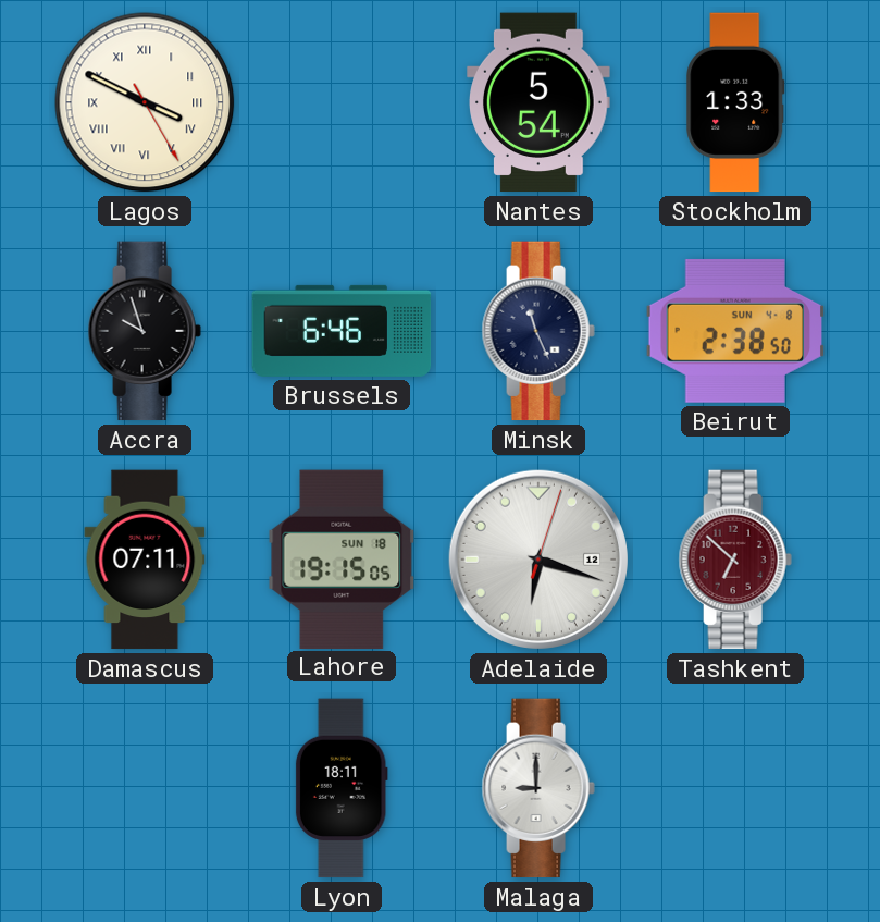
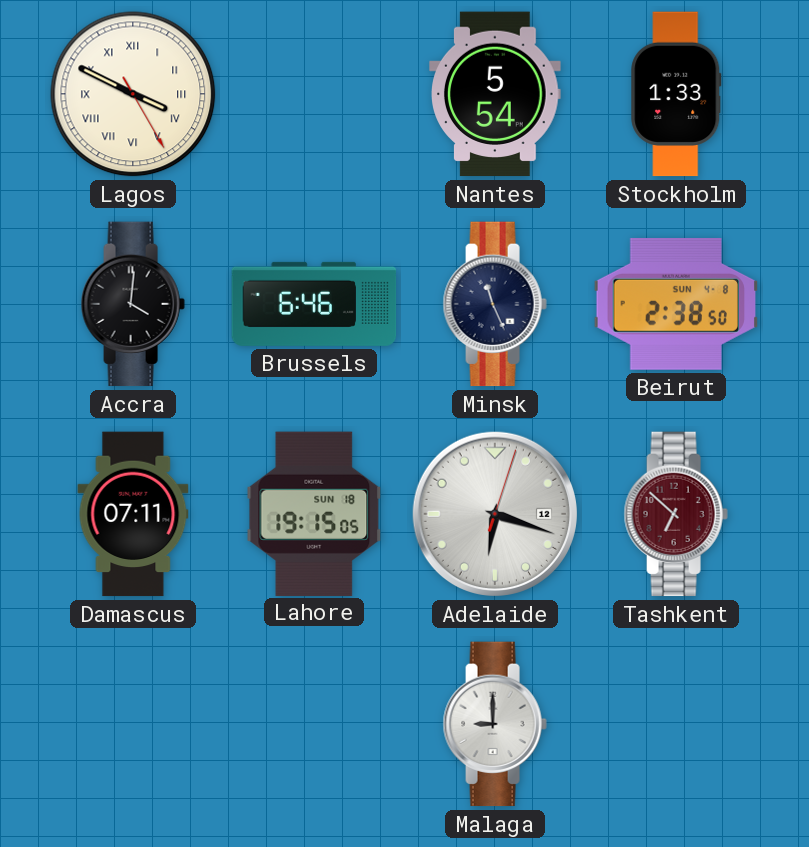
Accra: 9:57 -> 4:01
Lyon: 18:11 -> none
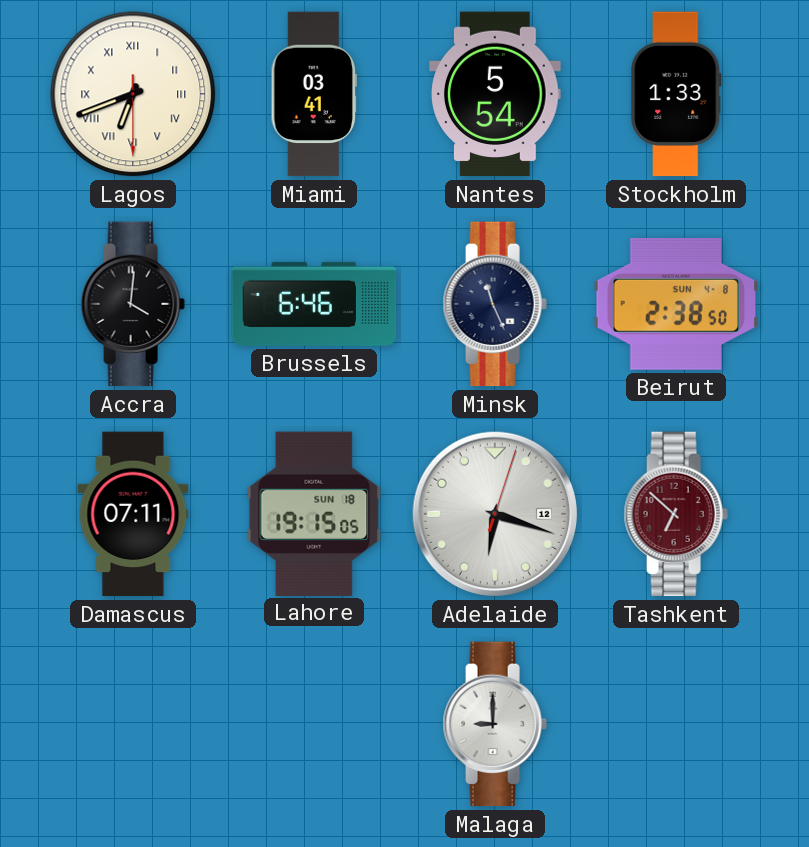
Lagos: 3:49 -> 6:41
Miami: none -> 03:41
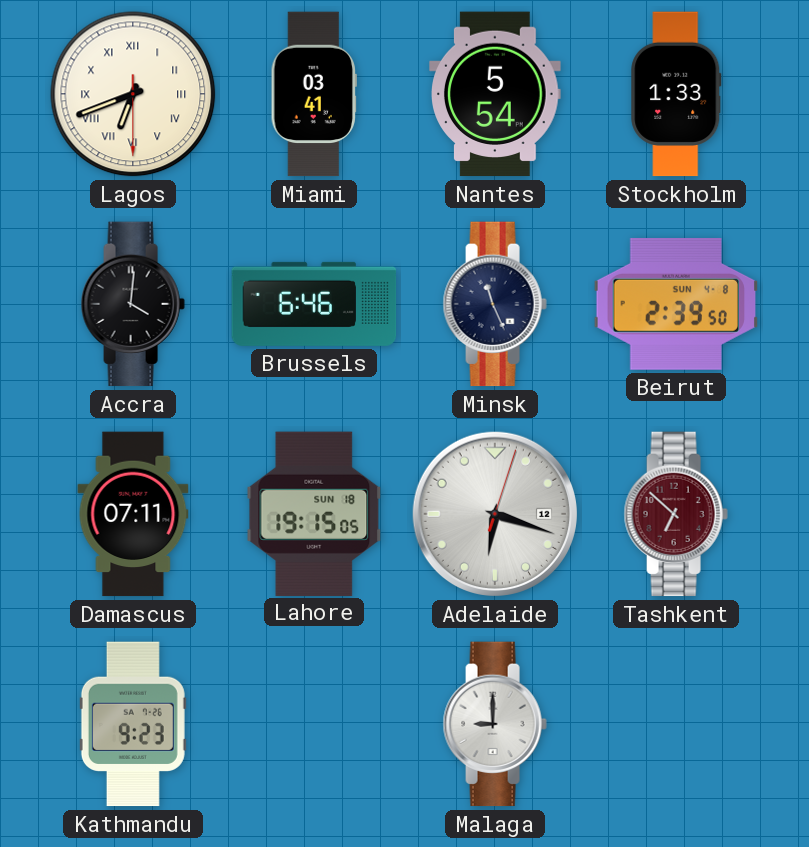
Beirut: 2:38 -> 2:39
Kathmandu: none -> 9:23
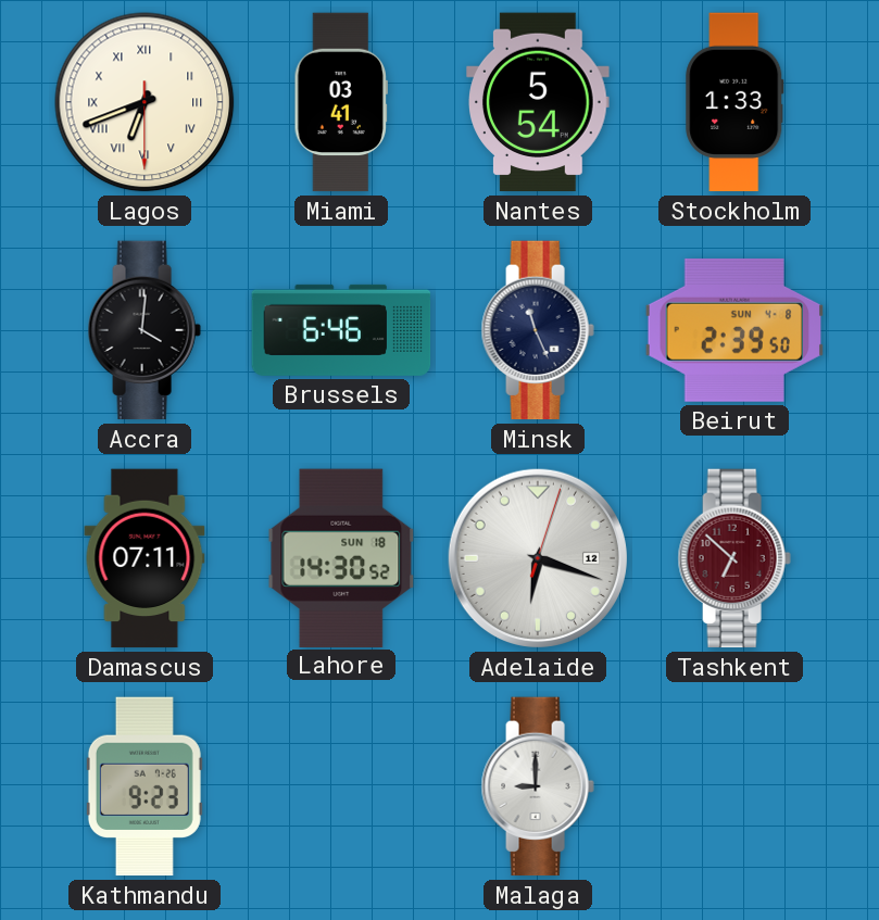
Lahore: 19:15 -> 14:30
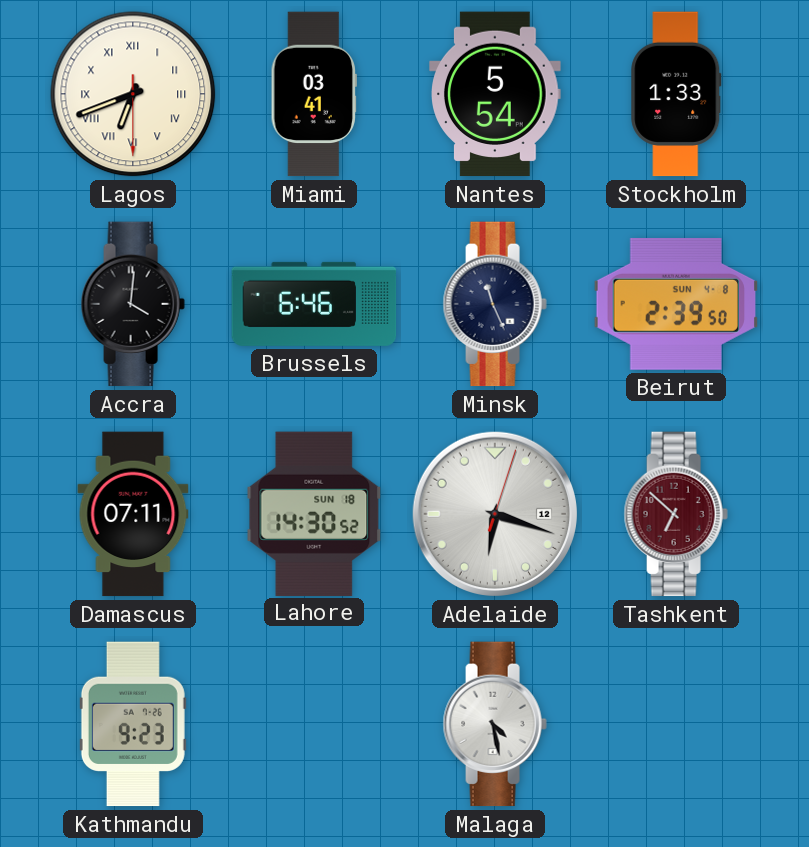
Malaga: 9:00 -> 4:28
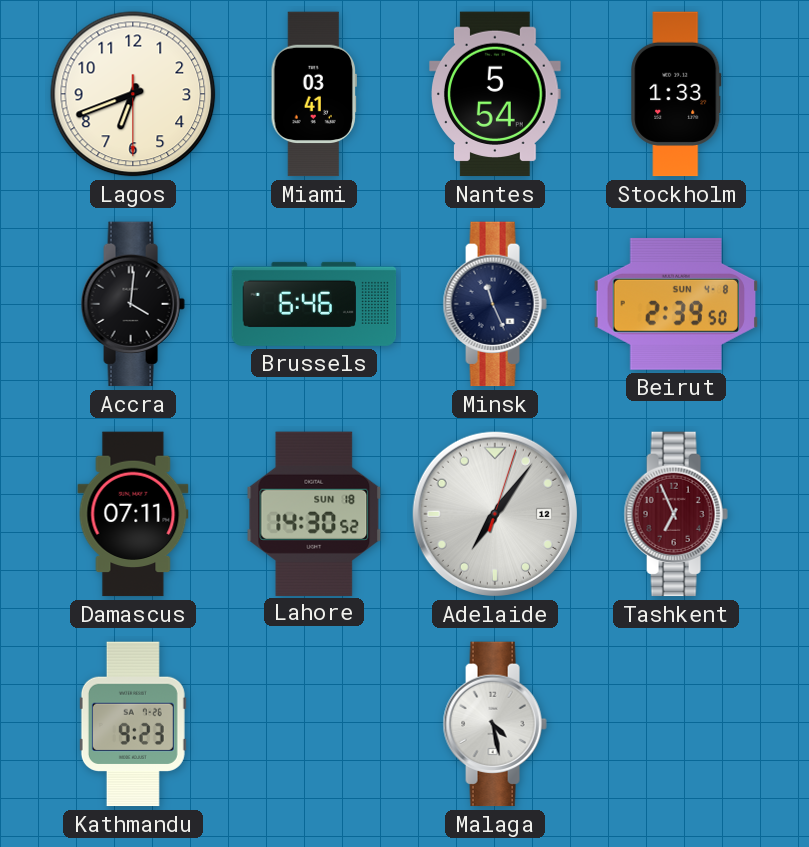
Lagos numerals: Roman -> Arabic
Adelaide: 6:18 -> 7:06
Tashkent: 6:52 -> 6:56
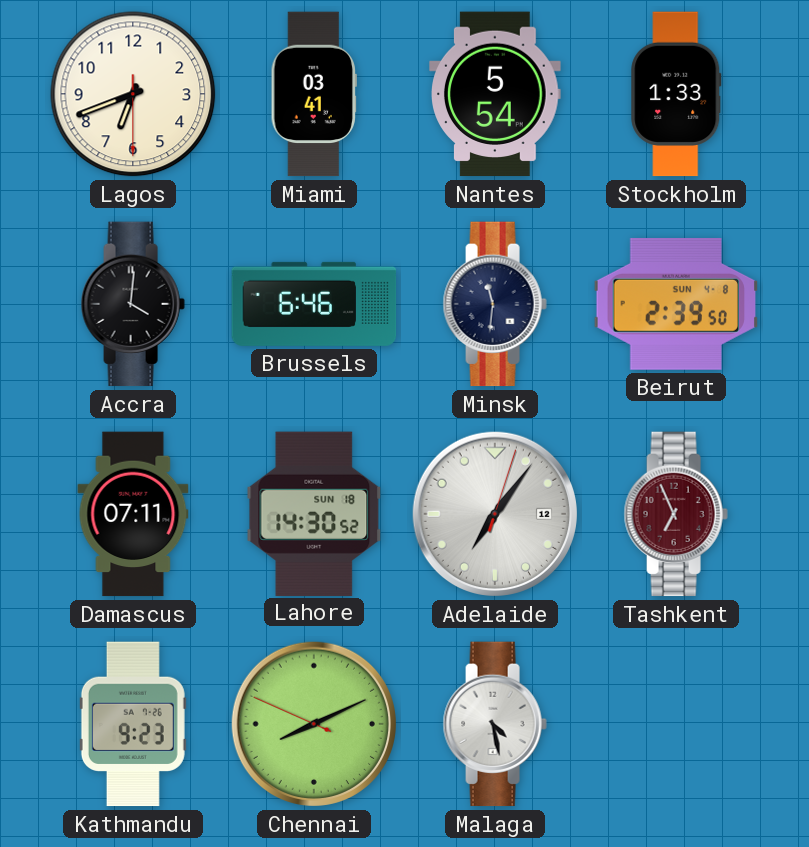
Minsk: 11:26 -> 11:31
Chennai: none -> 8:10
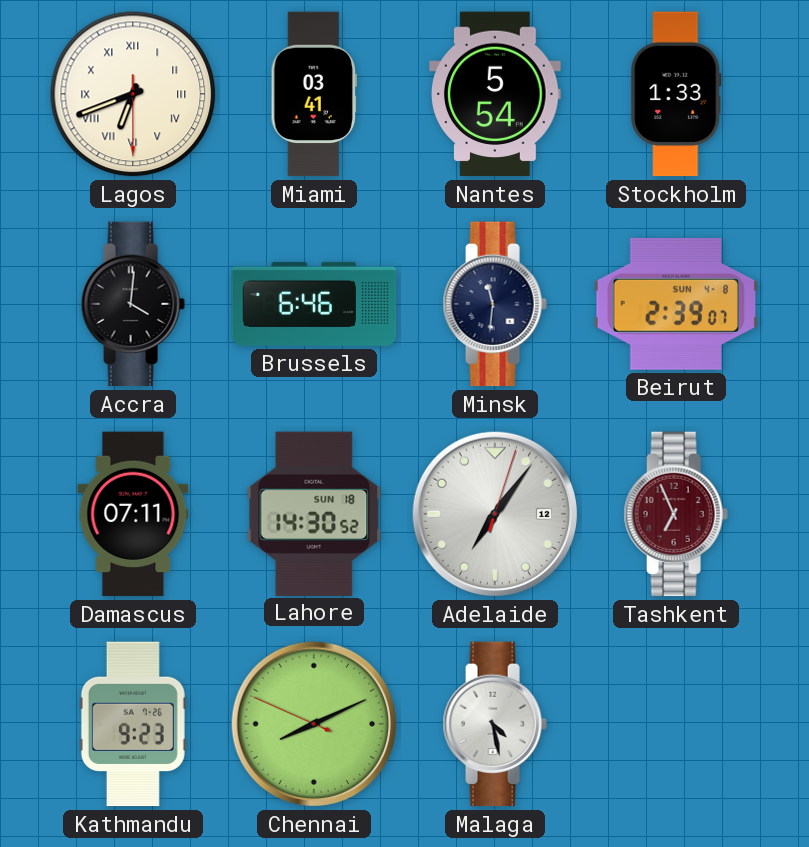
Lagos numerals: Arabic -> Roman
Beirut: 2:39:50 -> 2:39:07
